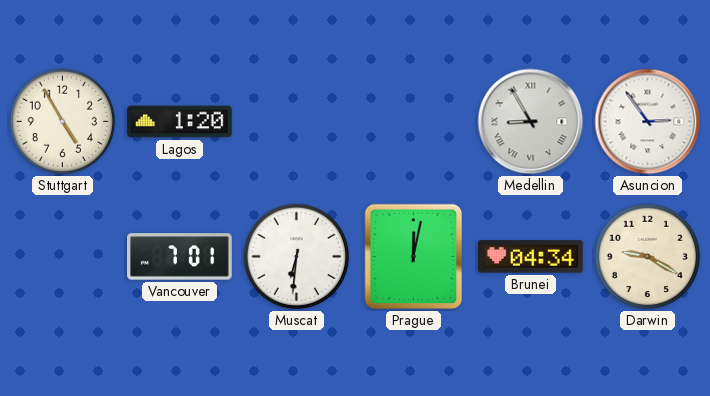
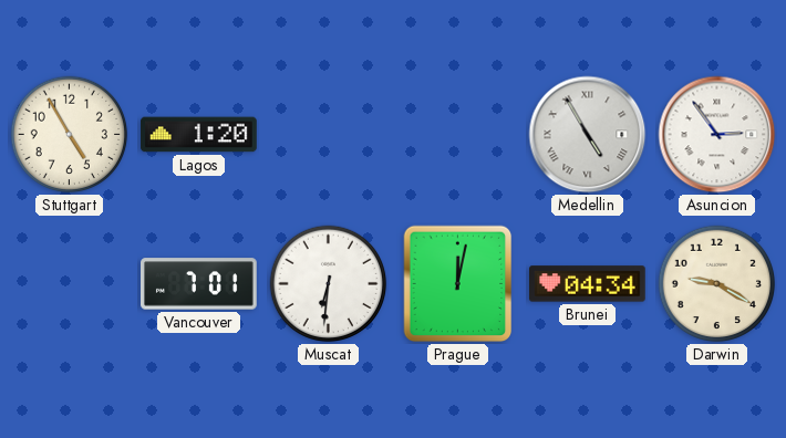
Medellin: 8:55 -> 4:55
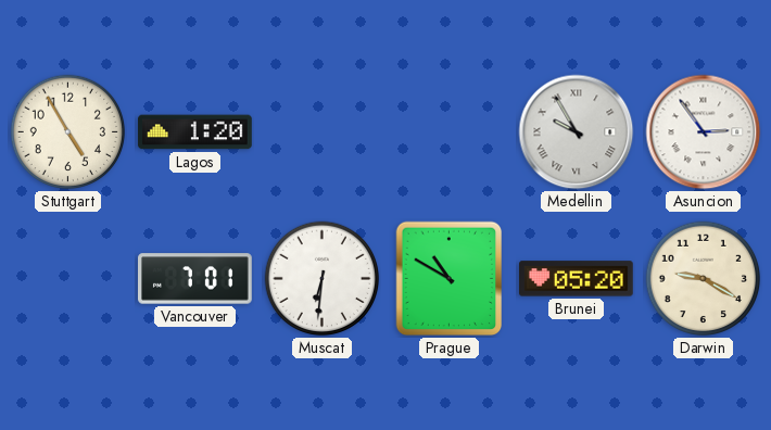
Medellin: 4:55 -> 9:55
Prague: 12:02 -> 10:50
Brunei: 04:34 -> 05:20
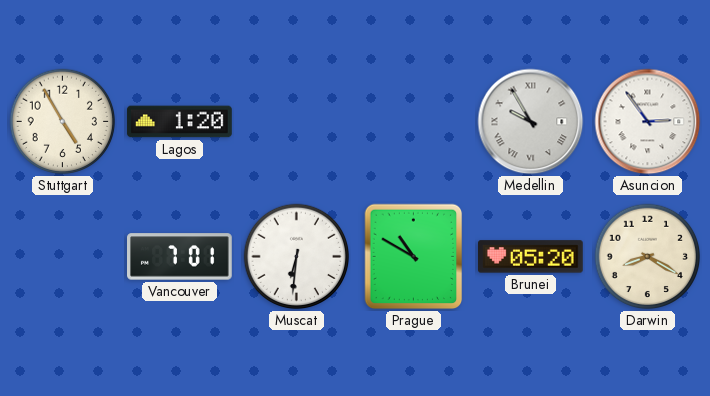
Darwin: 9:20 -> 8:20
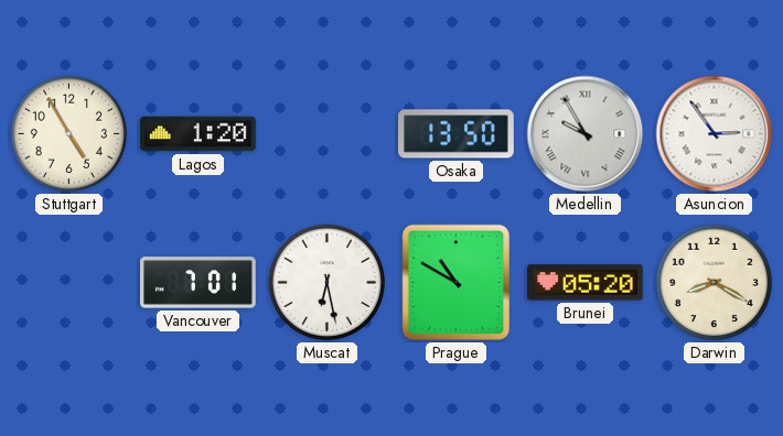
Osaka: none -> 13:50
Muscat: 6:31 -> 6:28
